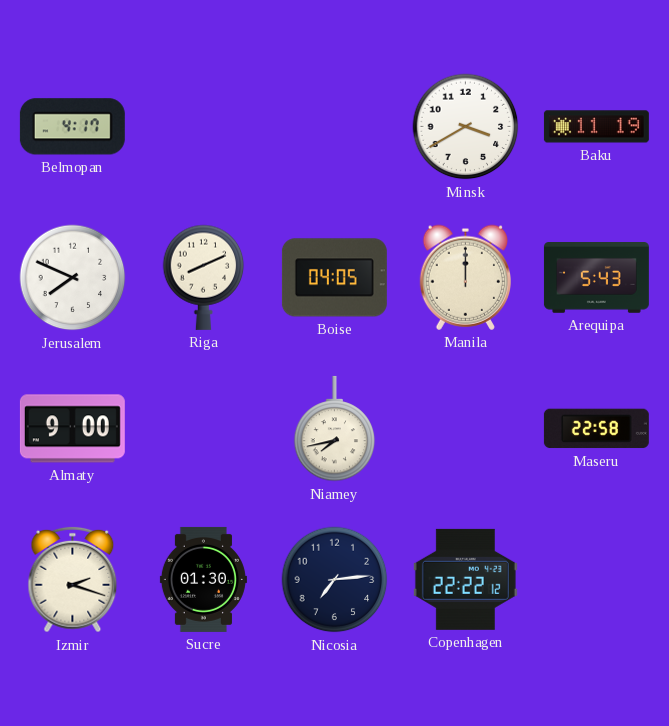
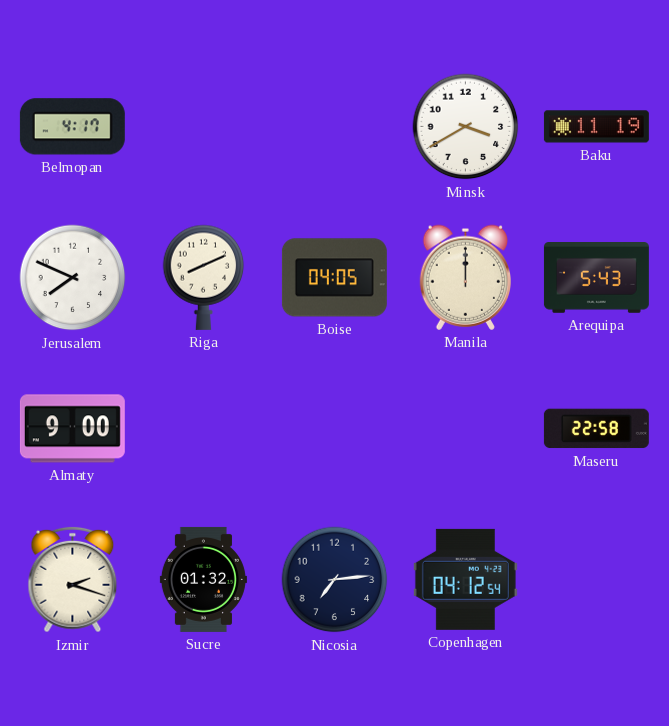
Niamey: 7:43 -> none
Sucre: 01:30 -> 01:32
Copenhagen: 22:22 -> 04:12
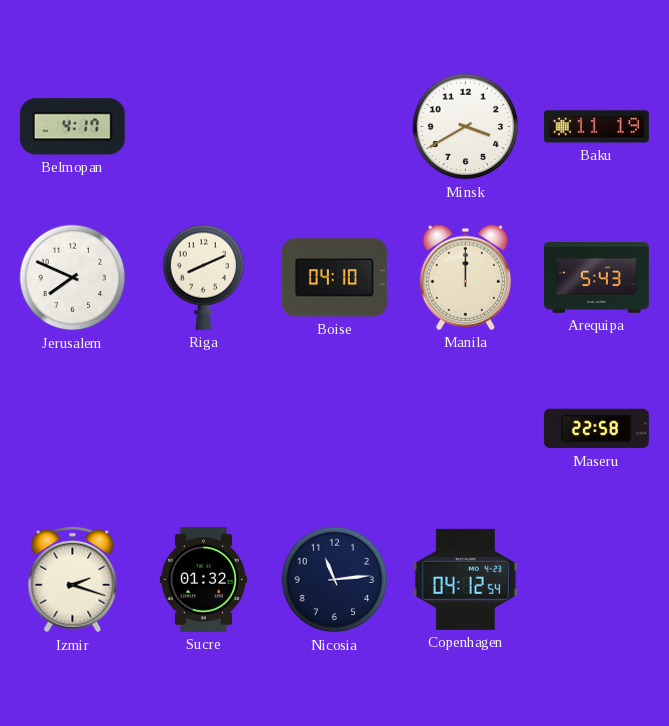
Boise: 04:05 -> 04:10
Almaty: 9:00 -> none
Nicosia: 7:14 -> 11:14
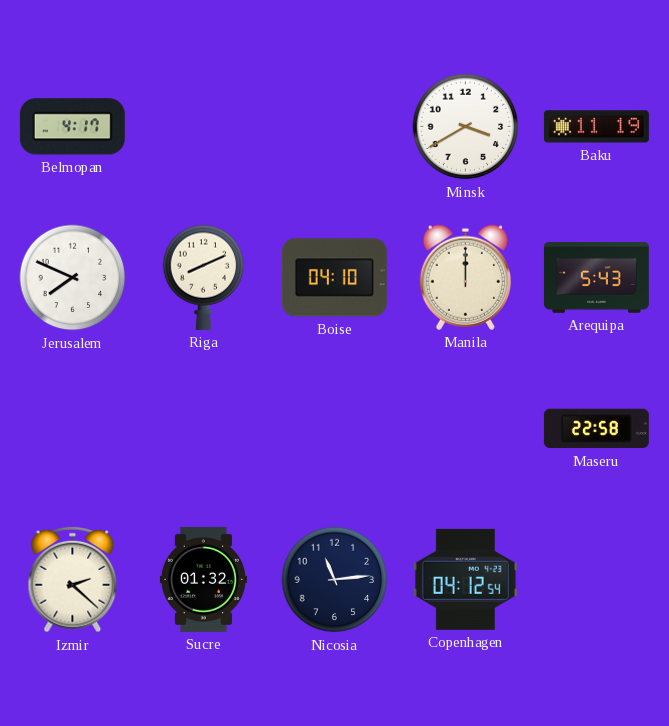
Izmir: 2:18 -> 2:22
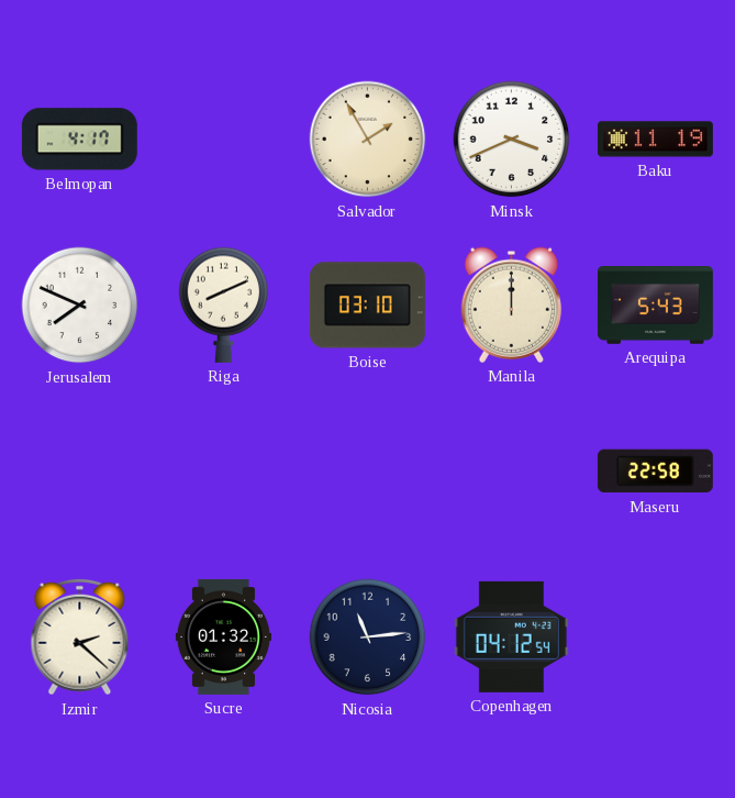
Salvador: none -> 1:55
Minsk: 3:40 -> 3:41
Boise: 04:10 -> 03:10
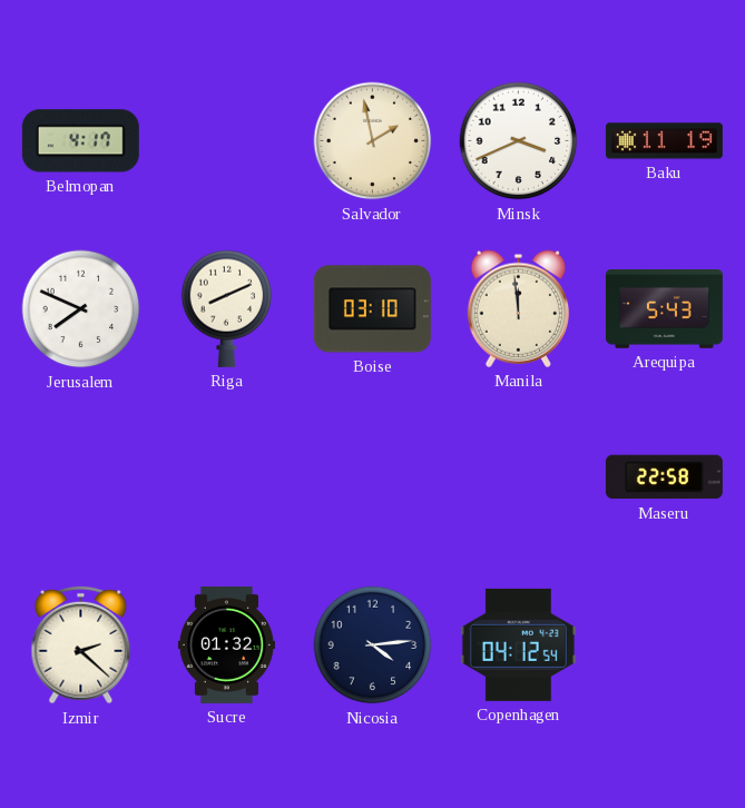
Salvador: 1:55 -> 1:58
Manila: 12:00 -> 11:59
Nicosia: 11:14 -> 4:14
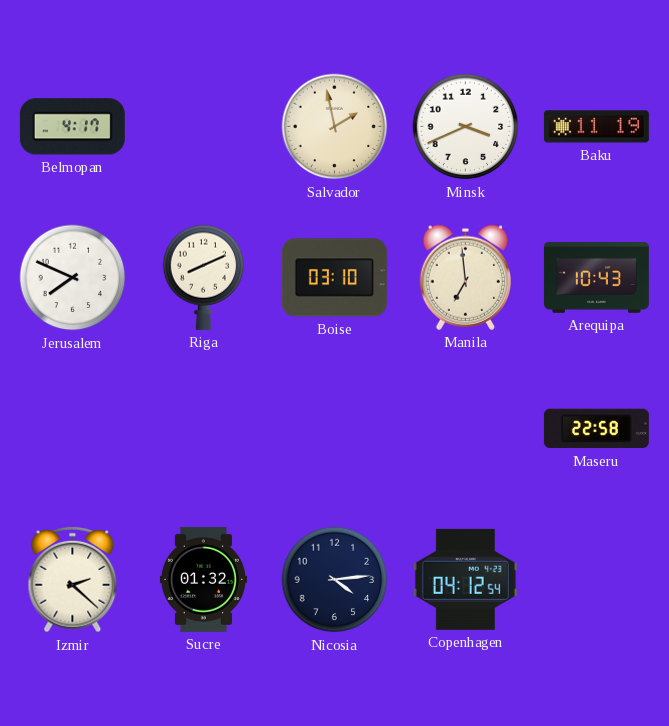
Manila: 11:59 -> 6:59
Arequipa: 5:43 -> 10:43
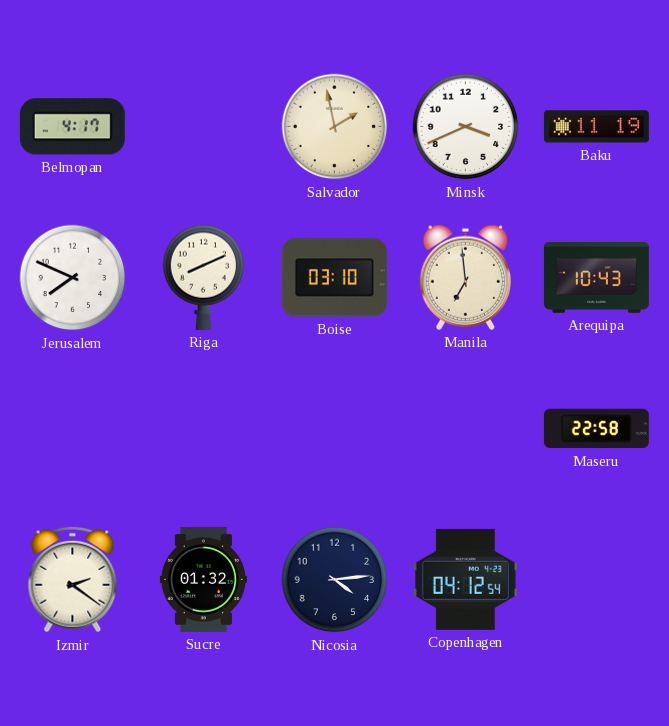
Izmir: 2:22 -> 2:21
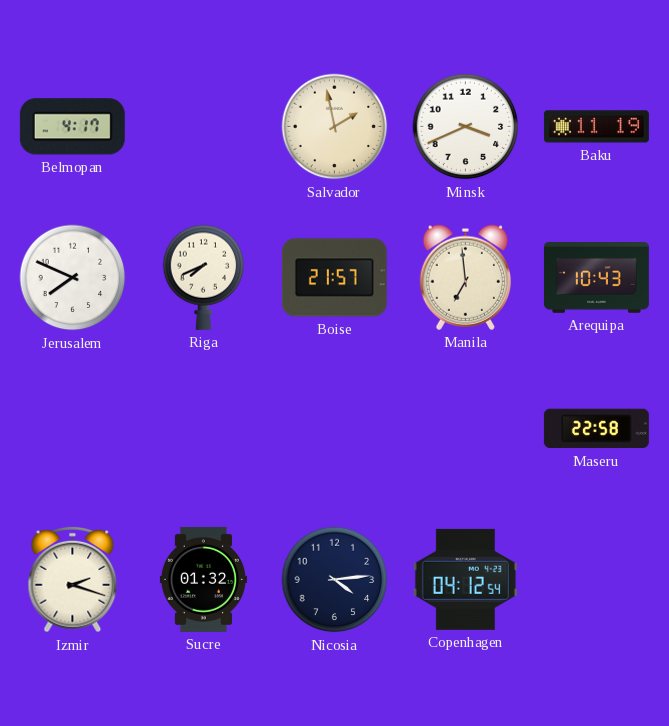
Riga: 8:11 -> 7:41
Boise: 03:10 -> 21:57
Izmir: 2:21 -> 2:18
